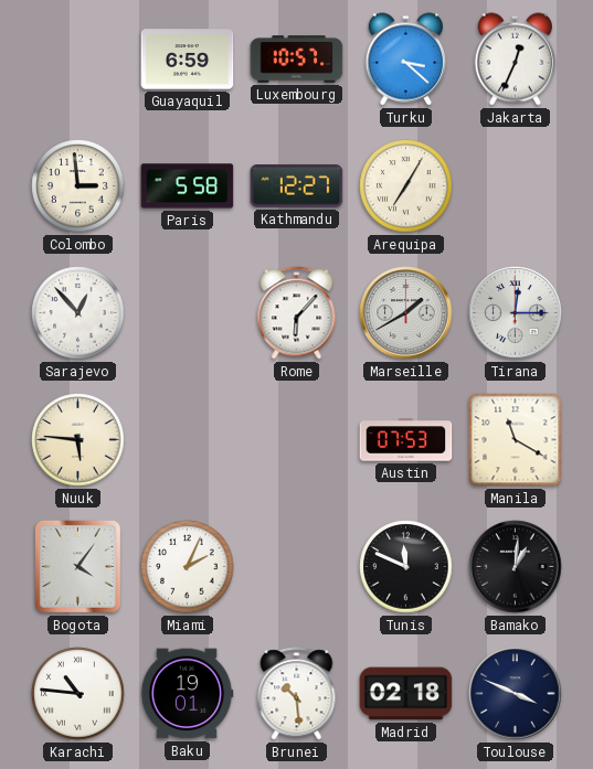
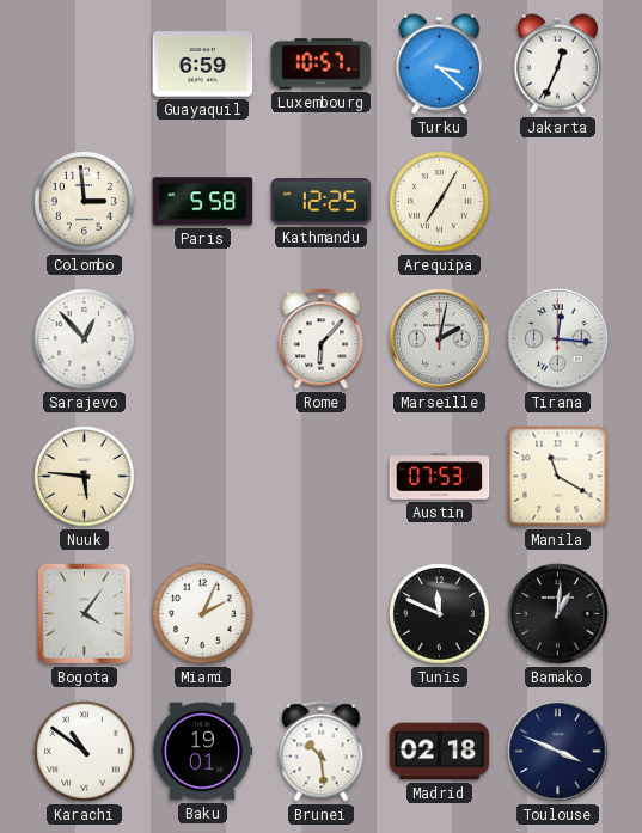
Kathmandu: 12:27 -> 12:25
Marseille: 1:40 -> 2:02
Tirana: 12:15 -> 12:16
Karachi: 10:46 -> 10:51
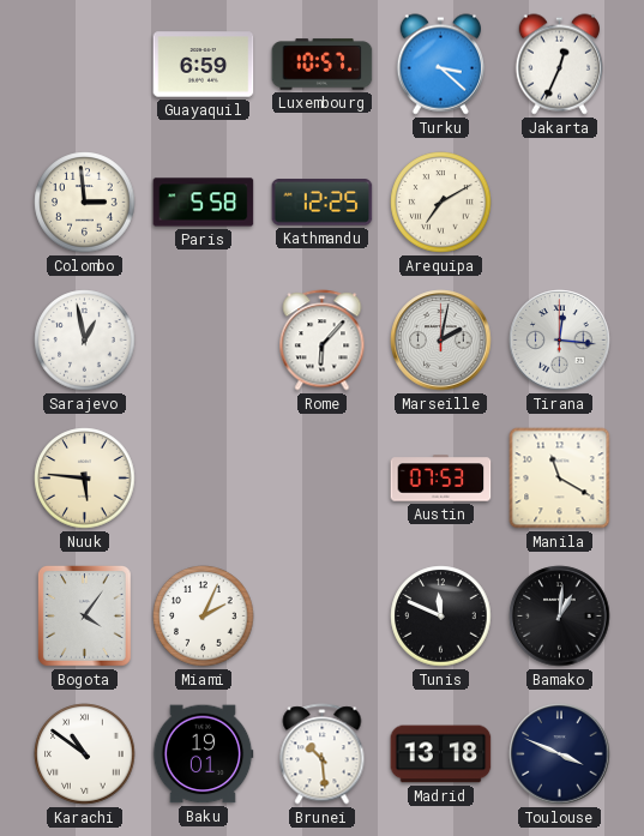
Arequipa: 7:05 -> 7:10
Sarajevo: 12:53 -> 12:58
Madrid: 02:18 -> 13:18
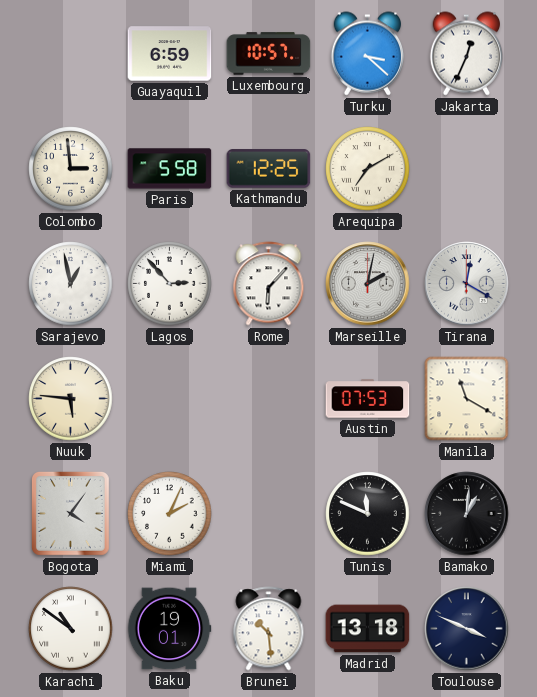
Lagos: none -> 2:53
Tirana: 12:16 -> 12:20
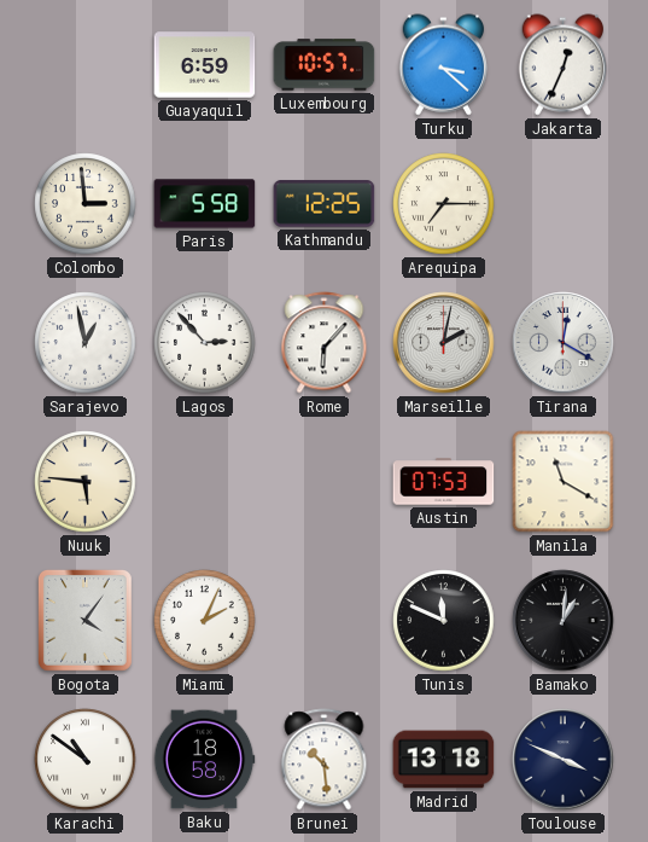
Arequipa: 7:10 -> 7:15
Baku: 19:01 -> 18:58
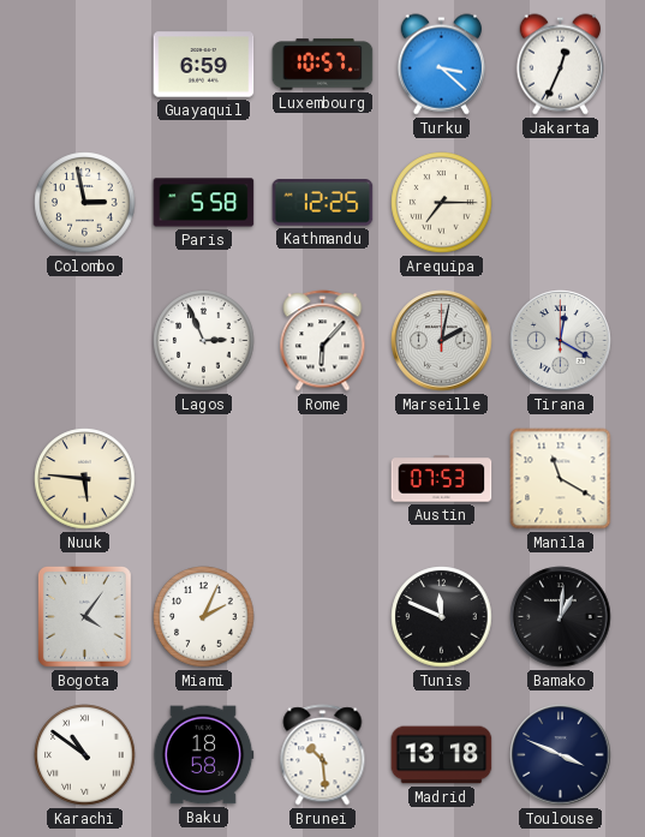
Colombo: 2:59 -> 2:58
Sarajevo: 12:58 -> none
Lagos: 2:53 -> 2:56
